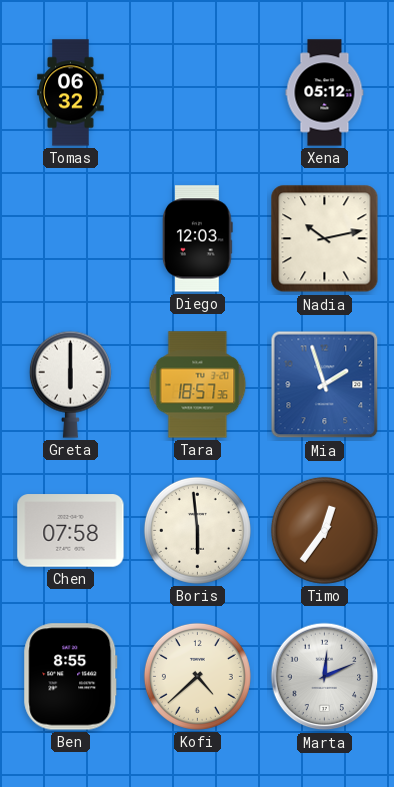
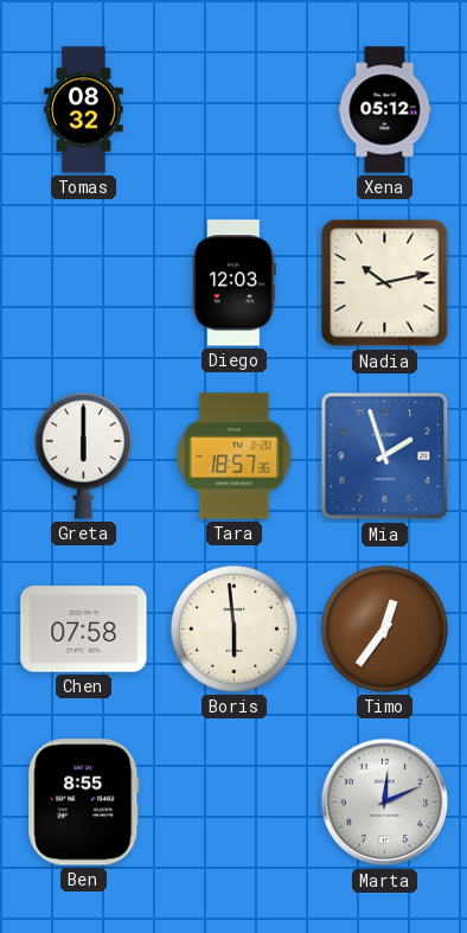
Tomas: 06:32 -> 08:32
Kofi: 4:38 -> none
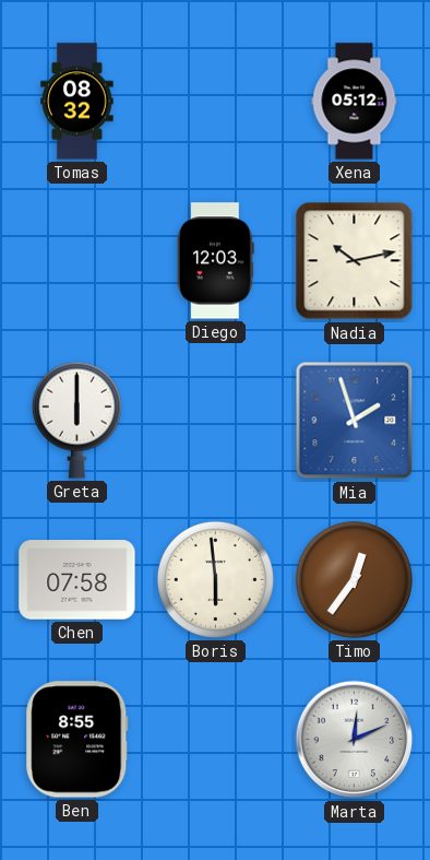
Tara: 18:57 -> none
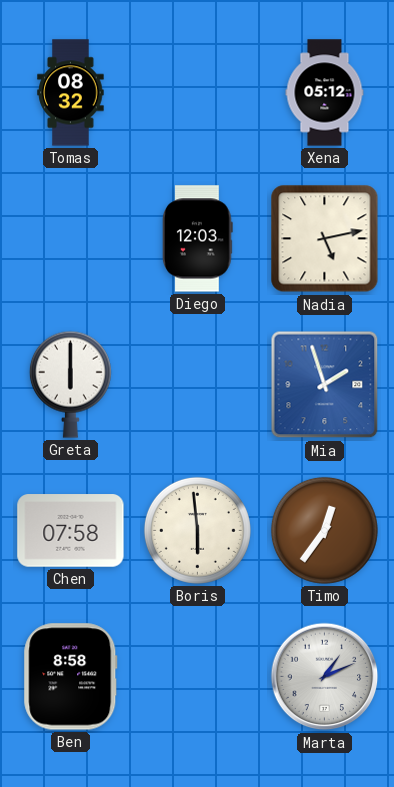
Nadia: 10:13 -> 5:13
Ben: 8:55 -> 8:58
Marta: 12:11 -> 1:11
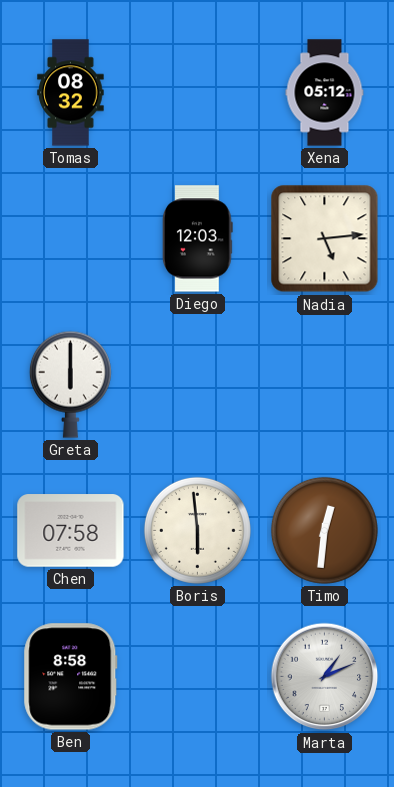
Nadia: 5:13 -> 5:14
Mia: 1:57 -> none
Timo: 12:36 -> 12:31
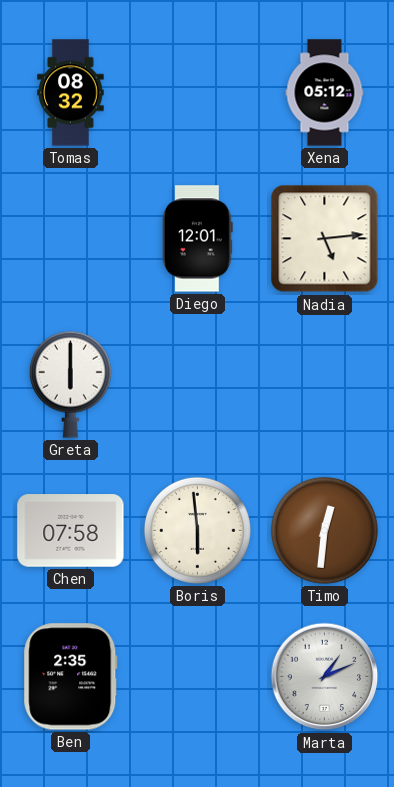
Diego: 12:03 -> 12:01
Ben: 8:58 -> 2:35
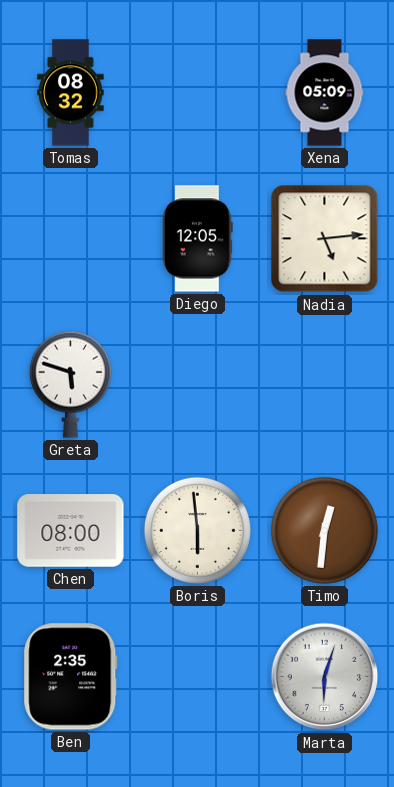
Xena: 05:12 -> 05:09
Diego: 12:01 -> 12:05
Greta: 6:00 -> 5:48
Chen: 07:58 -> 08:00
Marta: 1:11 -> 6:03
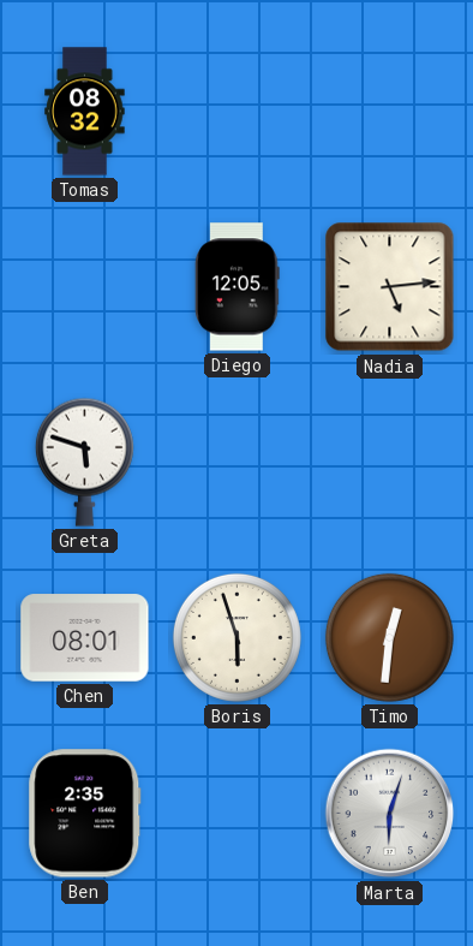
Xena: 05:09 -> none
Chen: 08:00 -> 08:01
Boris: 5:59 -> 5:57
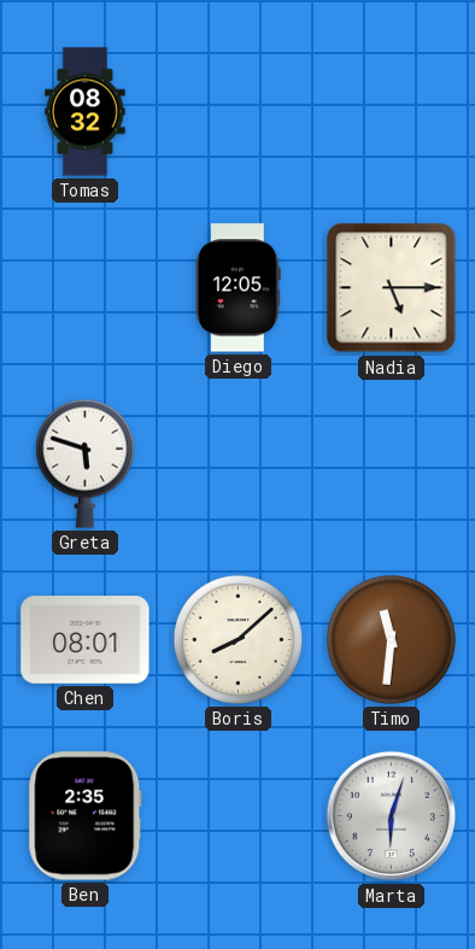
Nadia: 5:14 -> 5:15
Boris: 5:57 -> 8:08
Timo: 12:31 -> 11:31
